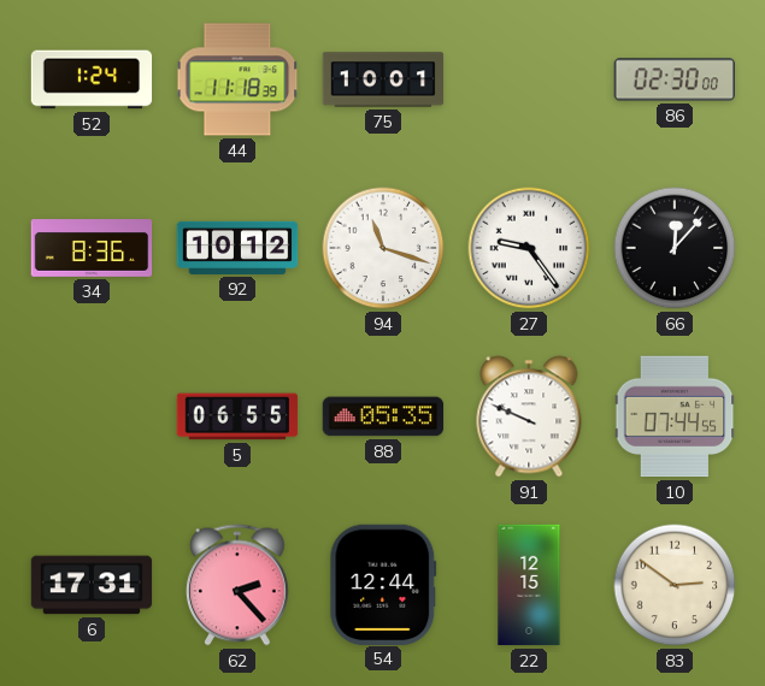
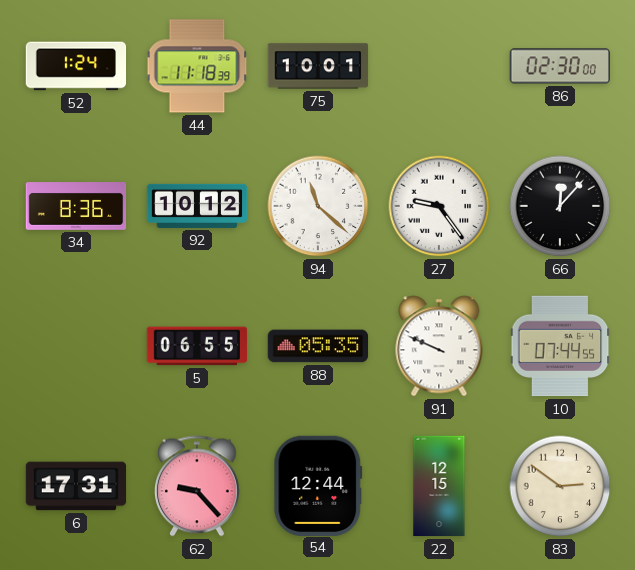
94: 11:18 -> 11:22
62: 2:23 -> 9:23
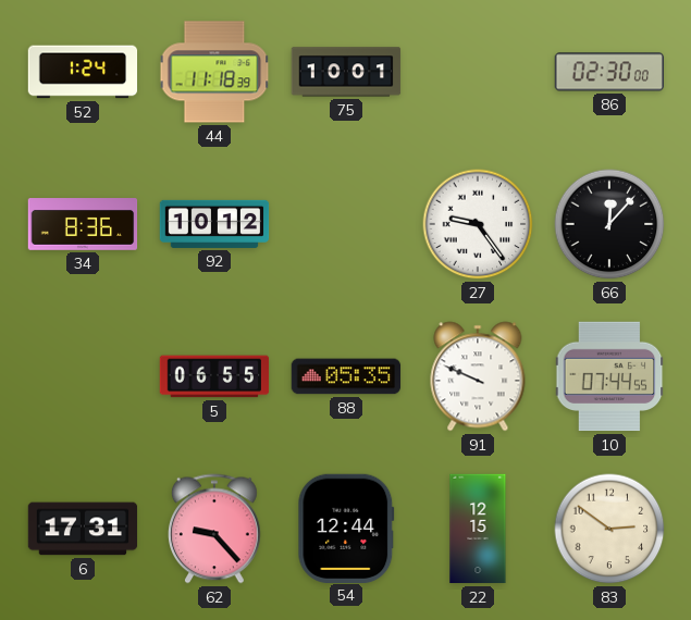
94: 11:22 -> none
